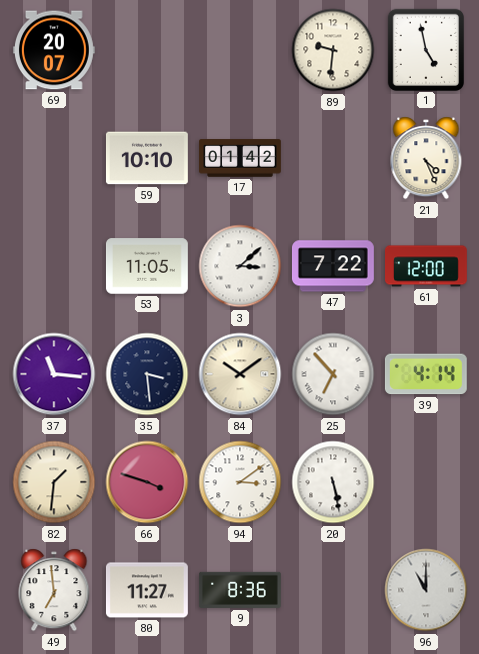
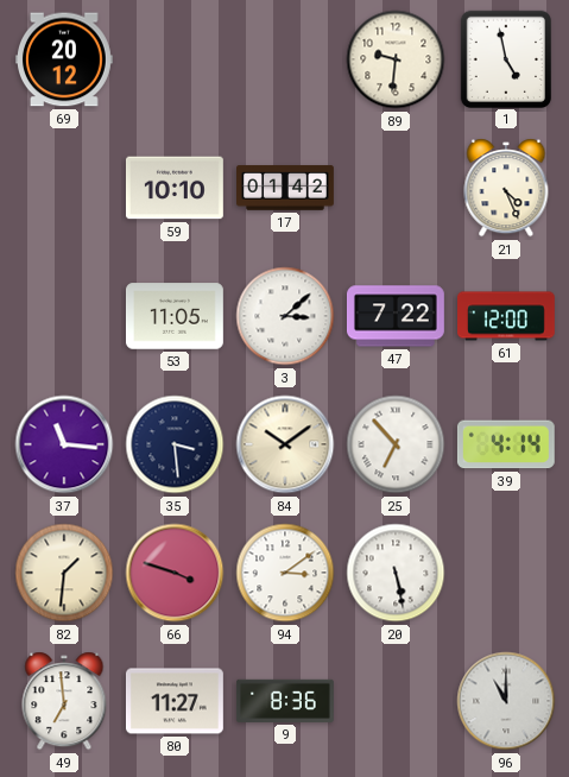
69: 20:07 -> 20:12
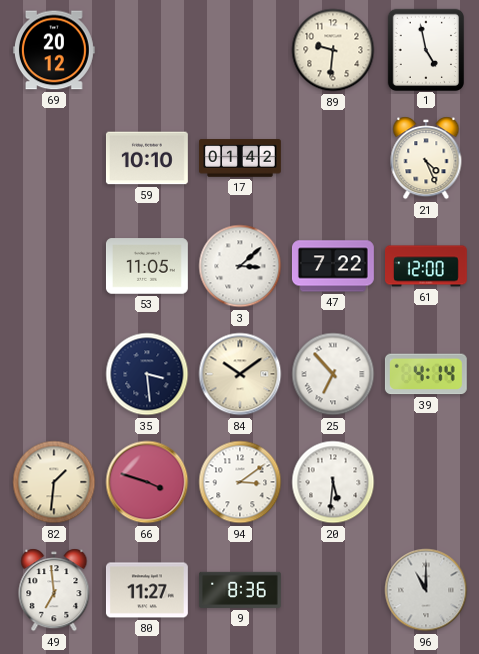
37: 11:16 -> none
20: 5:28 -> 5:31
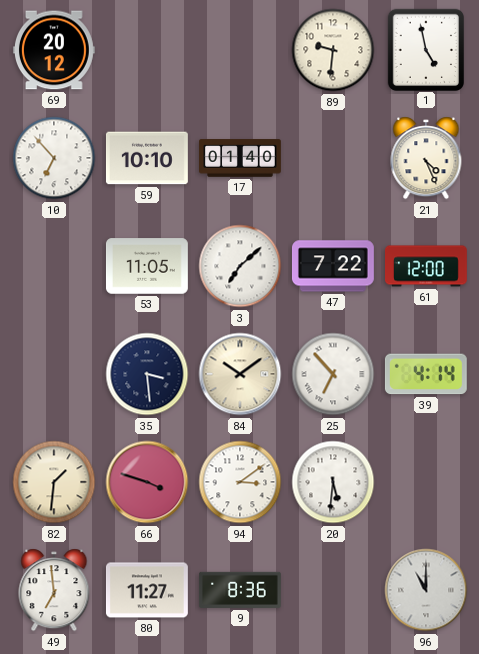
10: none -> 6:53
17: 01:42 -> 01:40
3: 3:08 -> 7:08
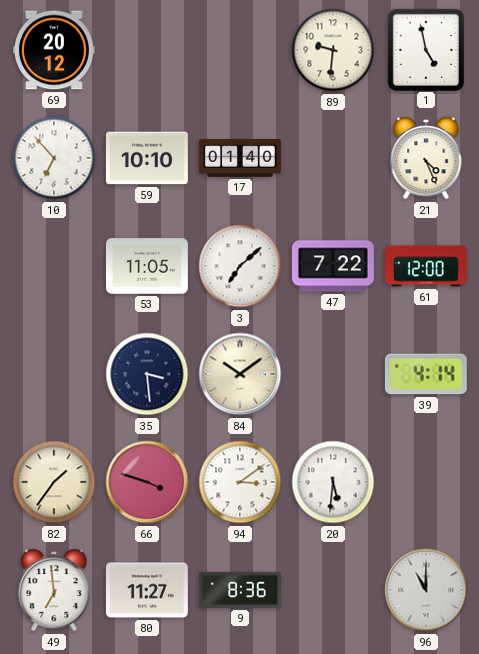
25: 6:53 -> none
82: 1:31 -> 1:36
